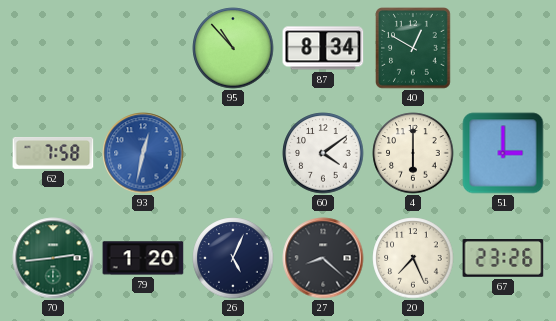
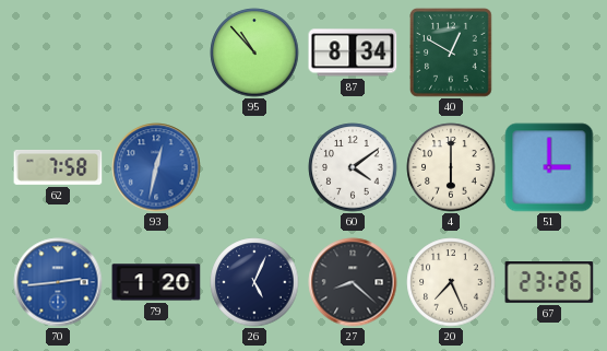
70 dial: green -> blue
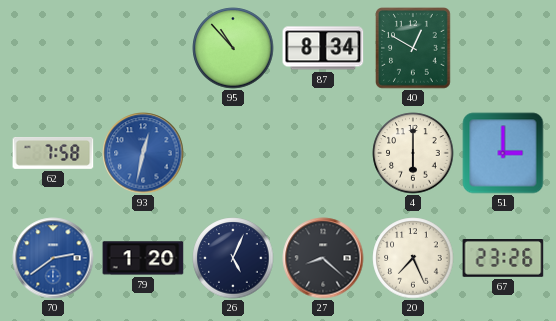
60: 4:09 -> none
70: 2:44 -> 2:39
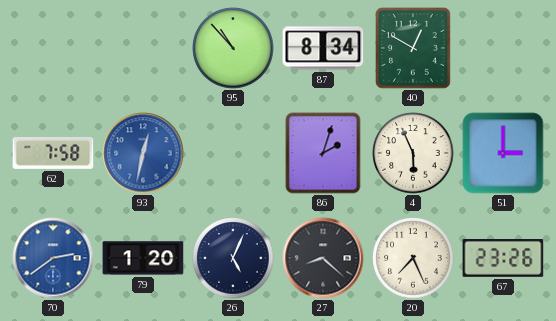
86: none -> 2:03
4: 6:00 -> 5:56
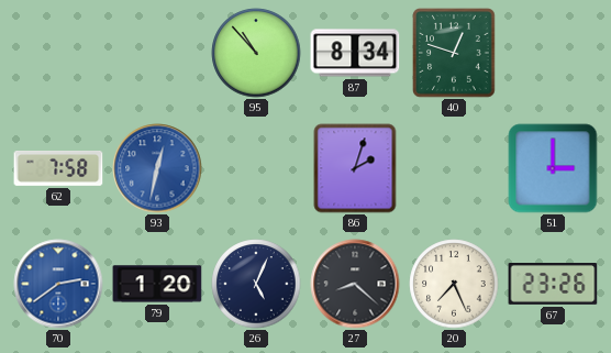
40: 12:50 -> 12:48
4: 5:56 -> none
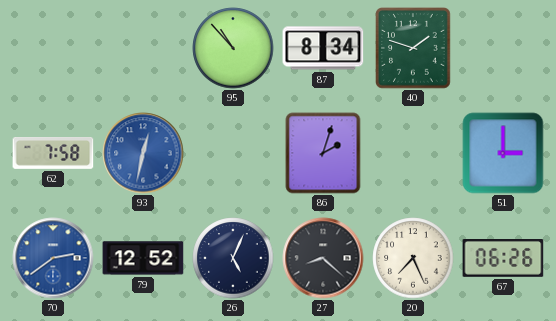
40: 12:48 -> 1:48
79: 1:20 -> 12:52
67: 23:26 -> 06:26
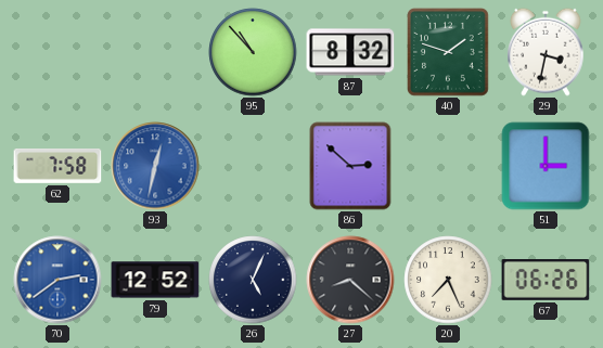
87: 8:34 -> 8:32
29: none -> 3:32
86: 2:03 -> 2:52
